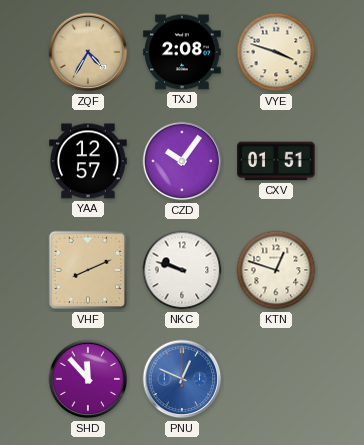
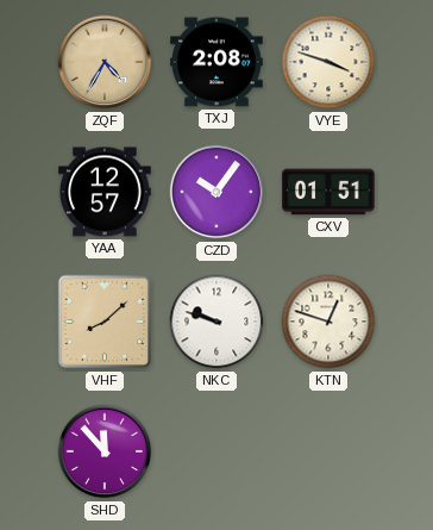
VHF: 8:11 -> 8:08
PNU: 12:49 -> none
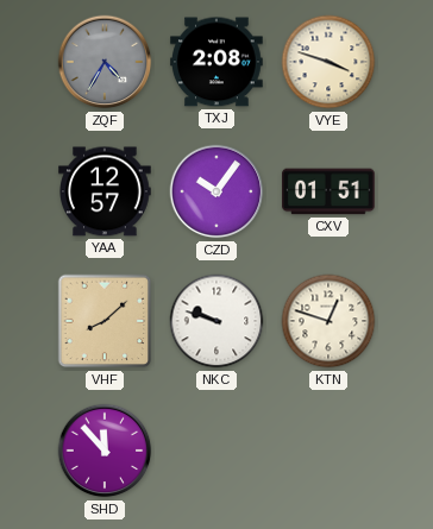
ZQF dial: champagne -> grey
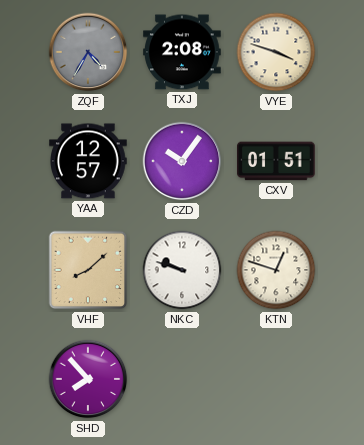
SHD: 11:53 -> 7:53
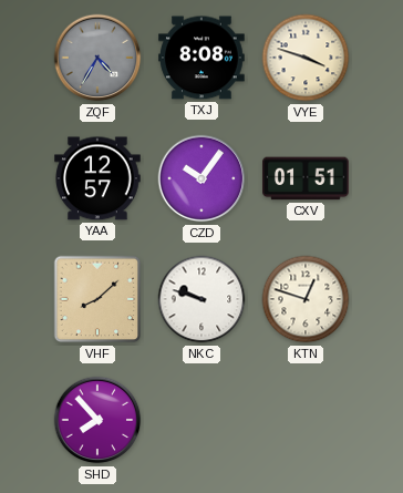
TXJ: 2:08 -> 8:08
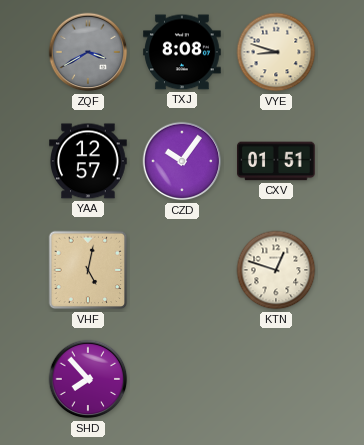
ZQF: 4:35 -> 3:40
VYE: 3:48 -> 8:48
VHF: 8:08 -> 5:02
NKC: 9:48 -> none
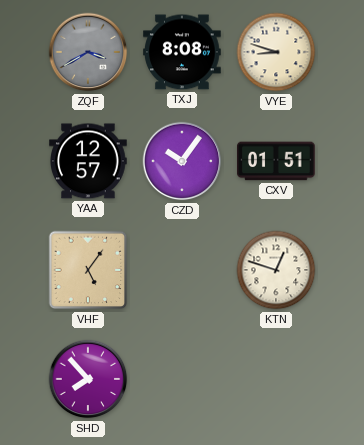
VHF: 5:02 -> 5:06
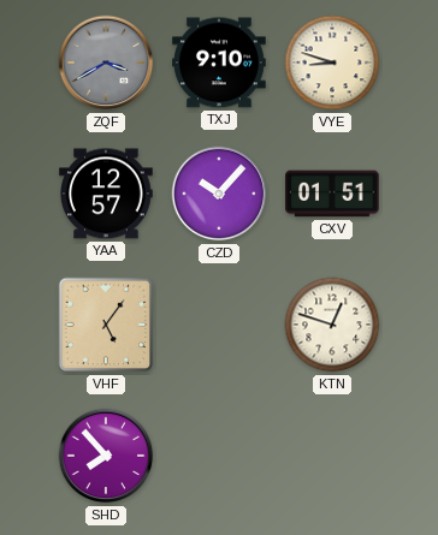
TXJ: 8:08 -> 9:10
CZD: 10:06 -> 10:07
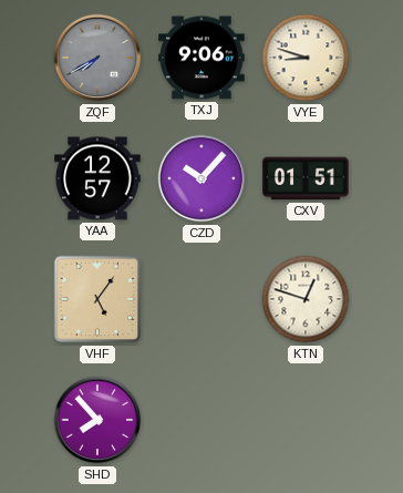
ZQF: 3:40 -> 7:40
TXJ: 9:10 -> 9:06
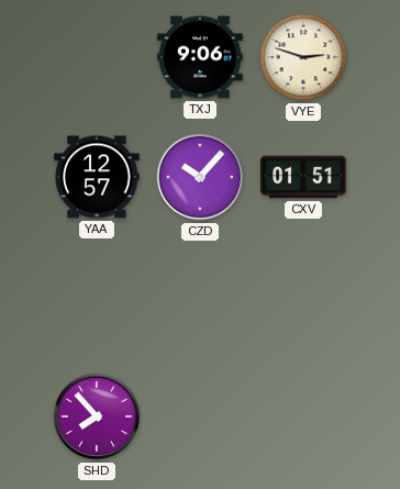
ZQF: 7:40 -> none
VYE: 8:48 -> 2:48
VHF: 5:06 -> none
KTN: 12:48 -> none
